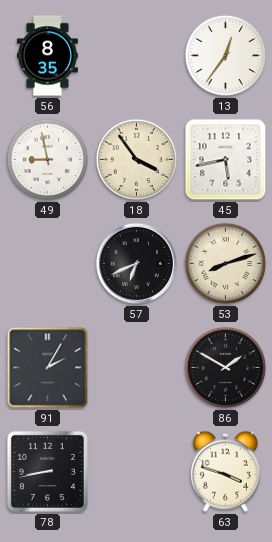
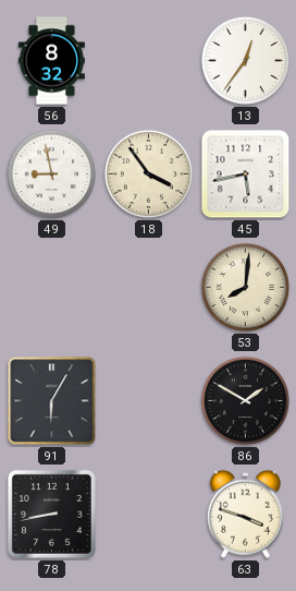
56: 8:35 -> 8:32
57: 6:41 -> none
53: 8:12 -> 8:01
91: 2:05 -> 6:05
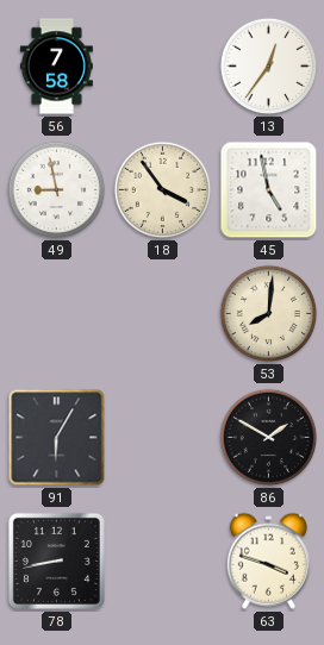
56: 8:32 -> 7:58
45: 5:43 -> 4:58
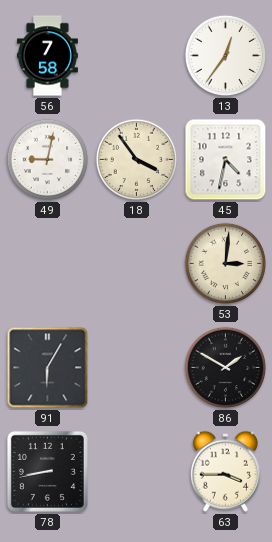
49: 8:58 -> 9:02
45: 4:58 -> 4:32
53: 8:01 -> 3:01
63: 3:48 -> 3:45
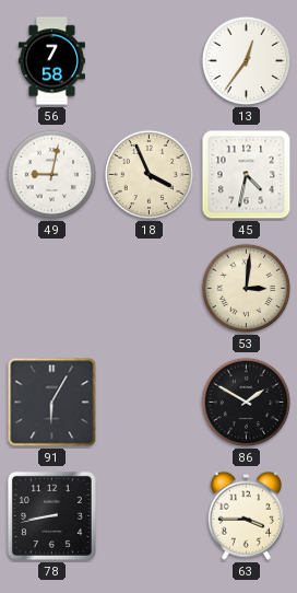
18: 3:54 -> 3:56
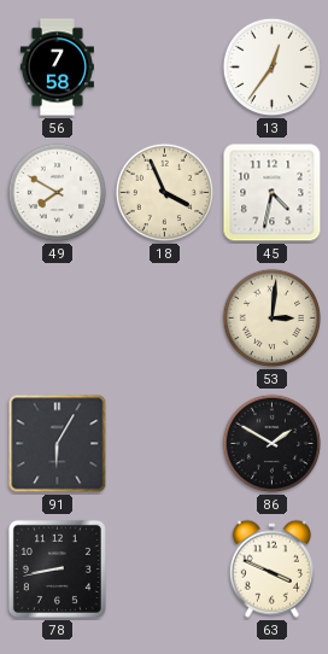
49: 9:02 -> 7:50
63: 3:45 -> 3:49
